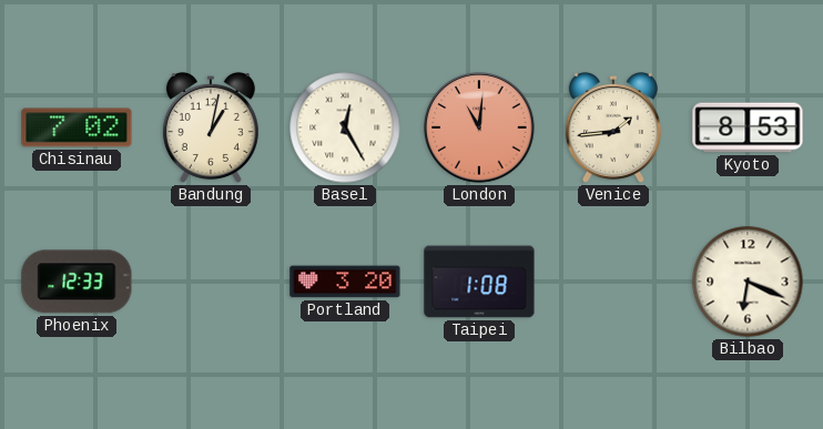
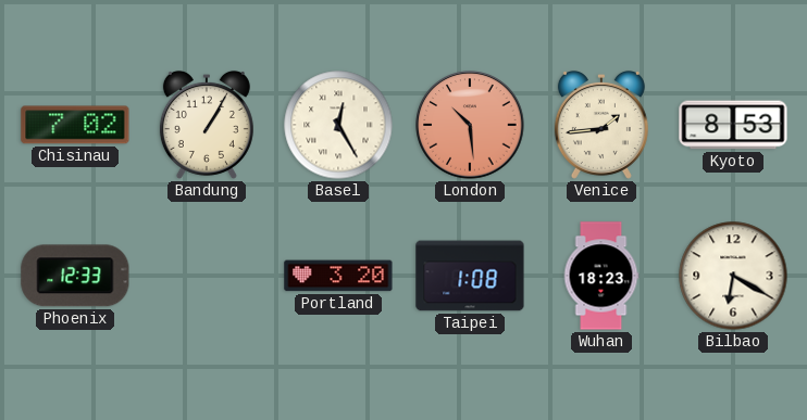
Bandung: 1:02 -> 1:05
London: 11:01 -> 10:29
Wuhan: none -> 18:23
Bilbao: 6:19 -> 6:20
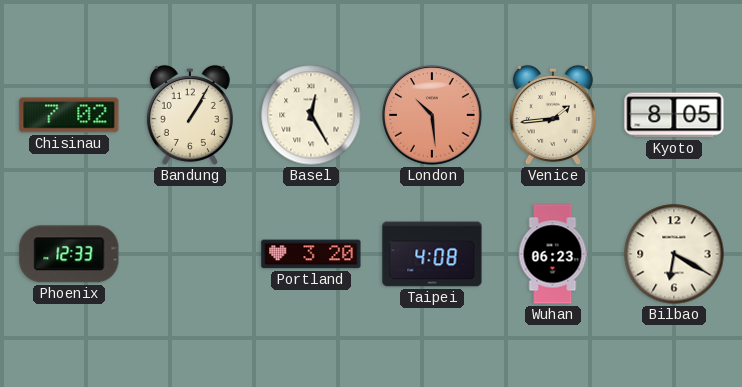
Kyoto: 8:53 -> 8:05
Taipei: 1:08 -> 4:08
Wuhan: 18:23 -> 06:23
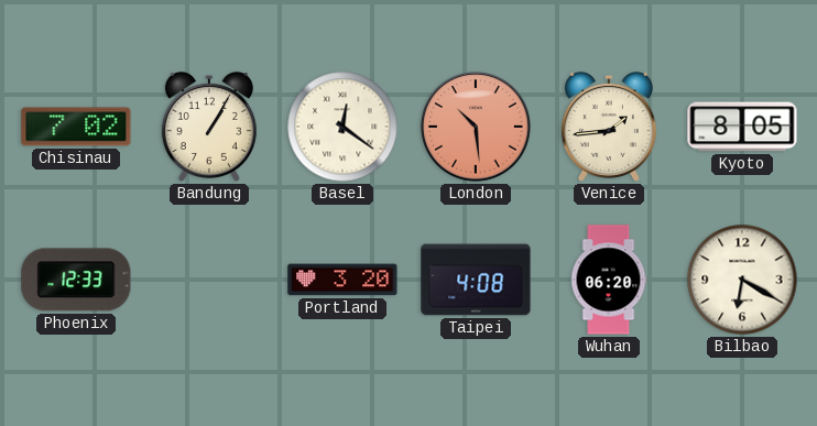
Basel: 12:25 -> 12:21
Wuhan: 06:23 -> 06:20
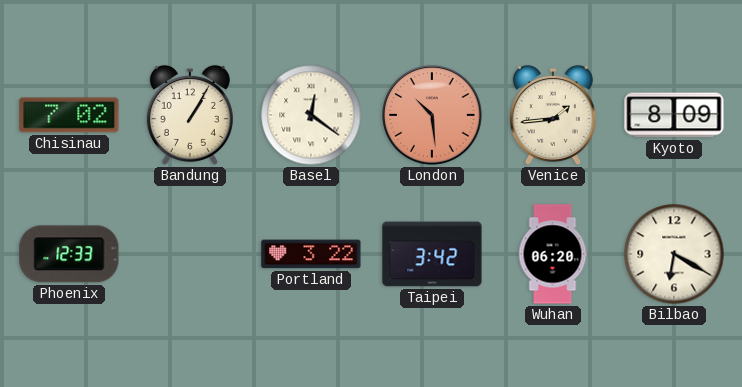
Kyoto: 8:05 -> 8:09
Portland: 3:20 -> 3:22
Taipei: 4:08 -> 3:42
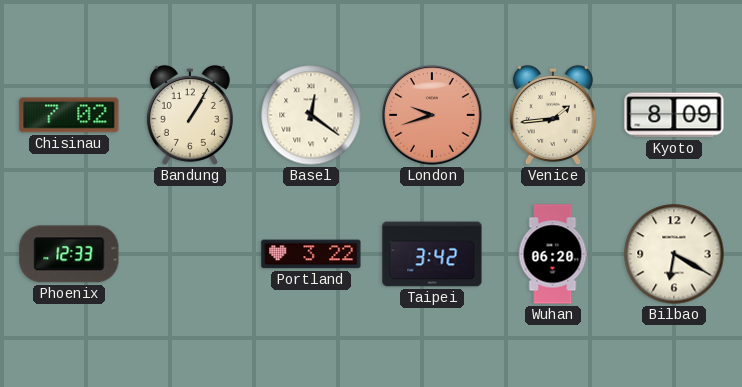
London: 10:29 -> 9:42
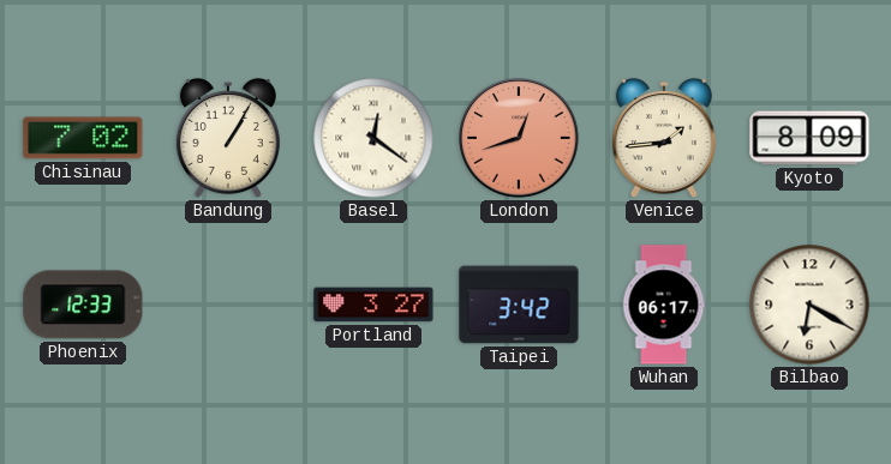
London: 9:42 -> 12:42
Portland: 3:22 -> 3:27
Wuhan: 06:20 -> 06:17
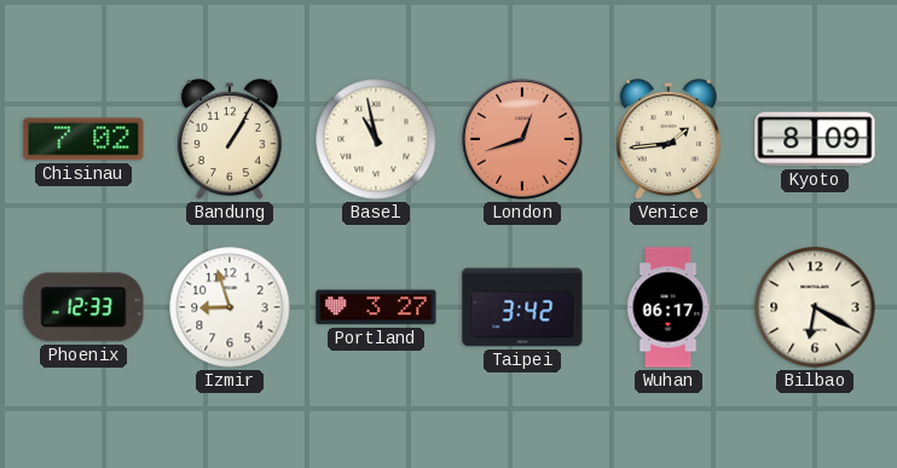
Basel: 12:21 -> 10:58
Izmir: none -> 8:57
